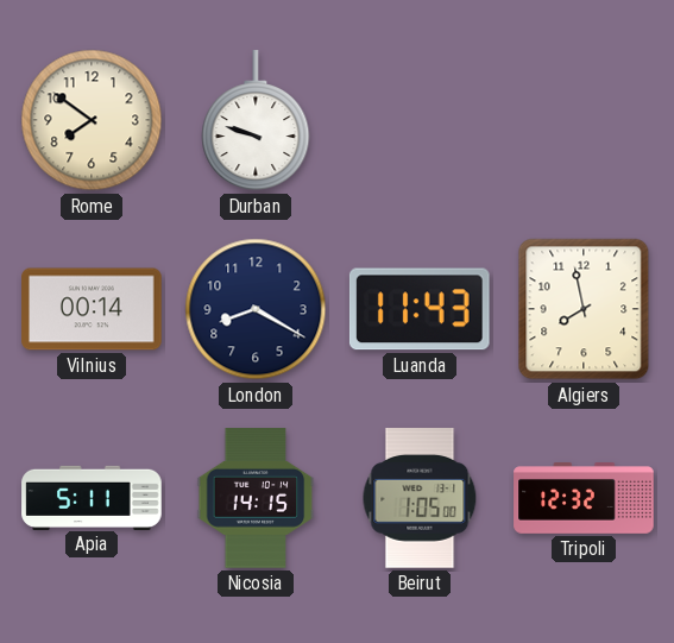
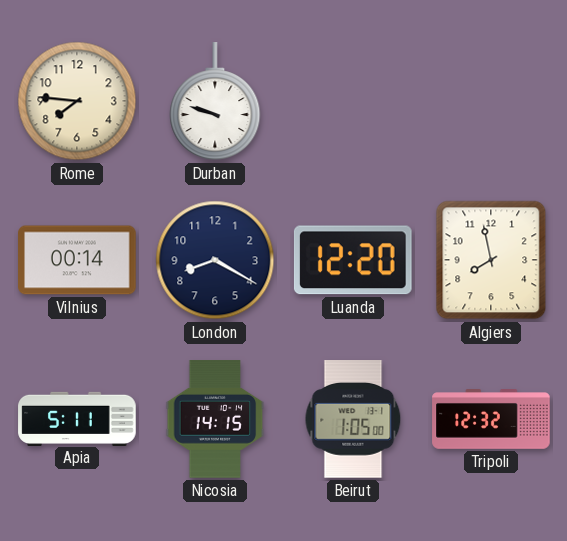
Rome: 7:51 -> 7:46
Luanda: 11:43 -> 12:20
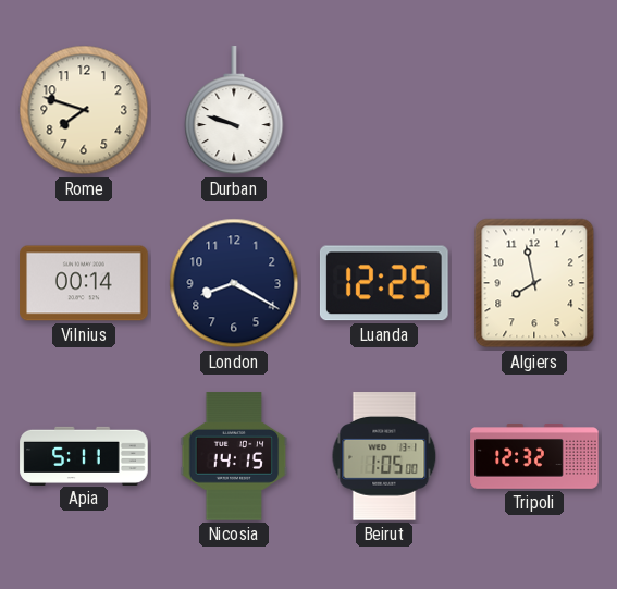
Rome: 7:46 -> 7:48
Luanda: 12:20 -> 12:25
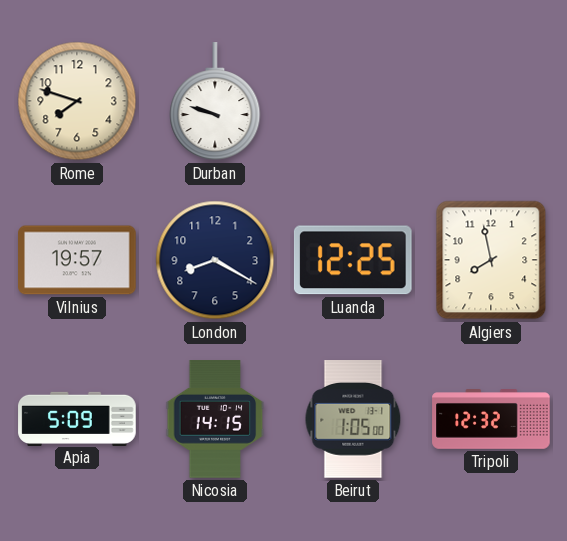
Vilnius: 00:14 -> 19:57
Apia: 5:11 -> 5:09
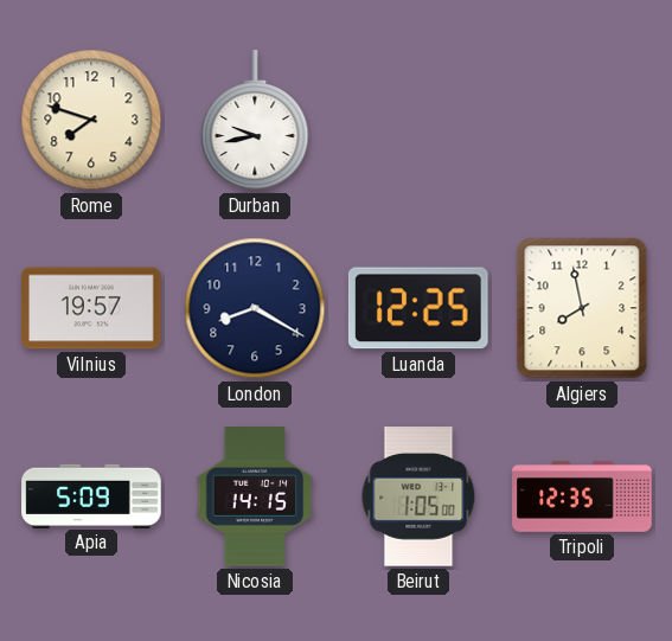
Durban: 9:48 -> 9:43
Tripoli: 12:32 -> 12:35
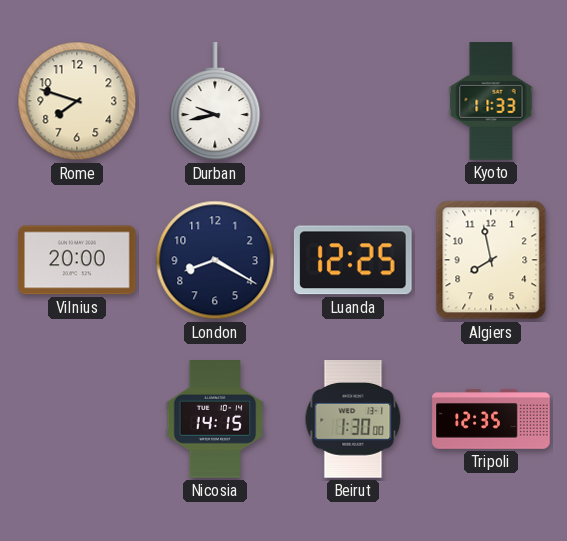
Kyoto: none -> 11:33
Vilnius: 19:57 -> 20:00
Apia: 5:09 -> none
Beirut: 1:05 -> 1:30
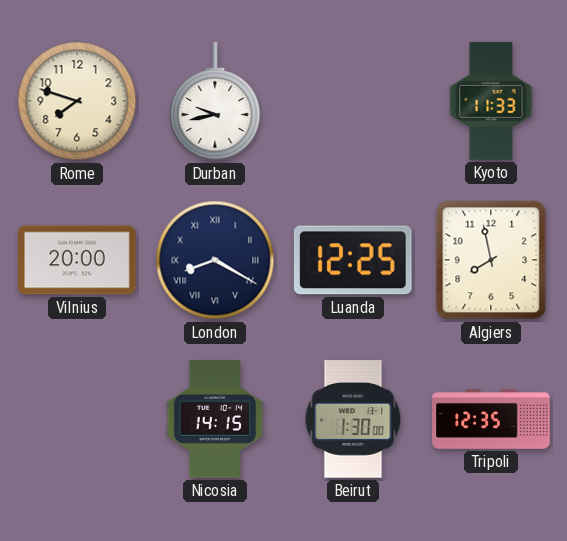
London numerals: Arabic -> Roman
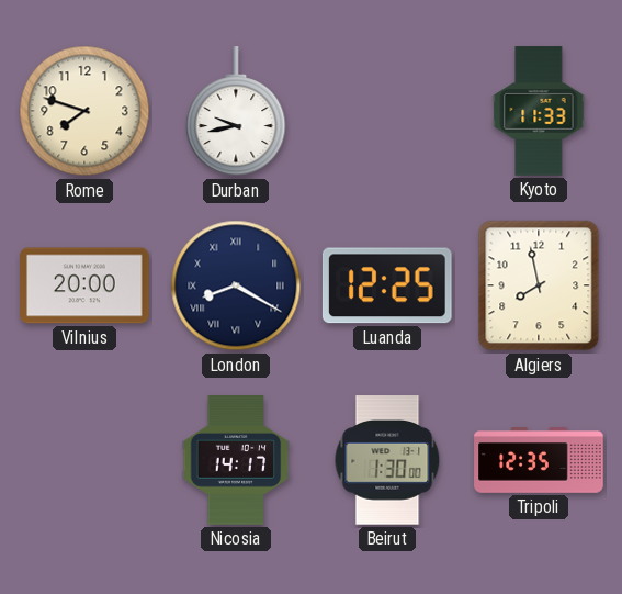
Nicosia: 14:15 -> 14:17
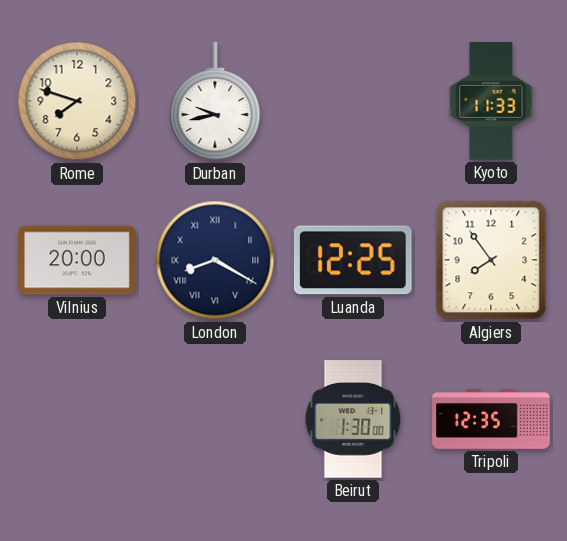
Algiers: 7:58 -> 7:54
Nicosia: 14:17 -> none
